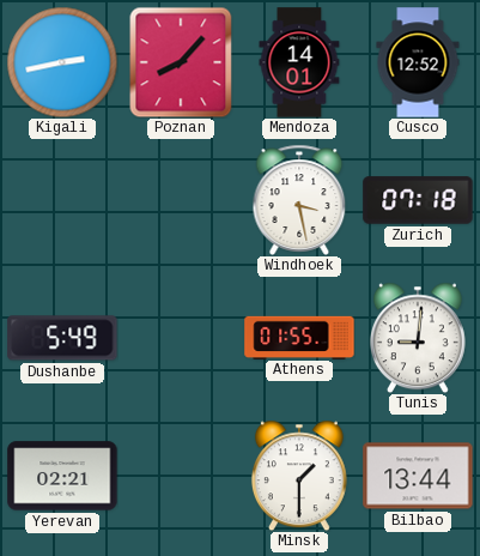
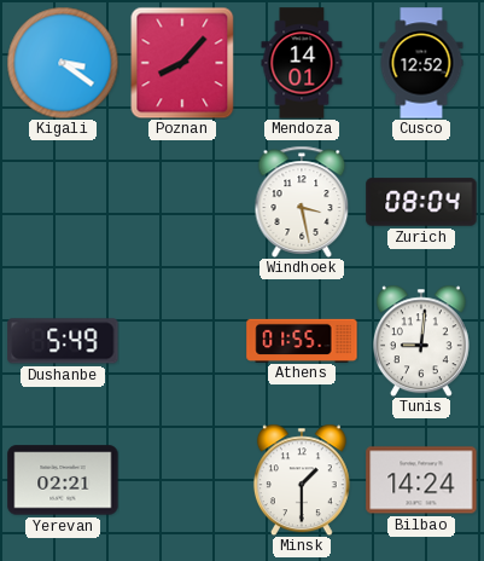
Kigali: 2:43 -> 3:21
Zurich: 07:18 -> 08:04
Bilbao: 13:44 -> 14:24
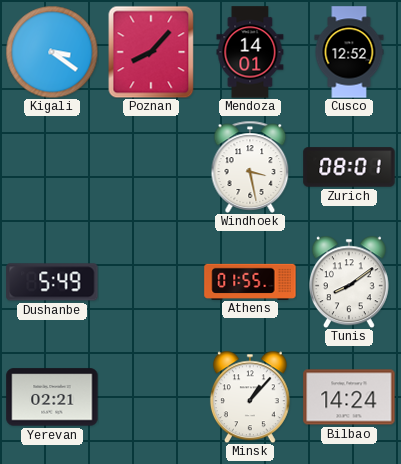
Zurich: 08:04 -> 08:01
Tunis: 9:01 -> 8:09
Minsk: 1:30 -> 1:07
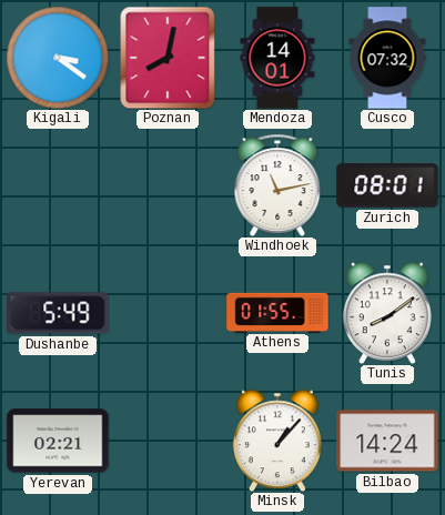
Poznan: 8:07 -> 8:02
Cusco: 12:52 -> 07:32
Windhoek: 3:28 -> 11:13
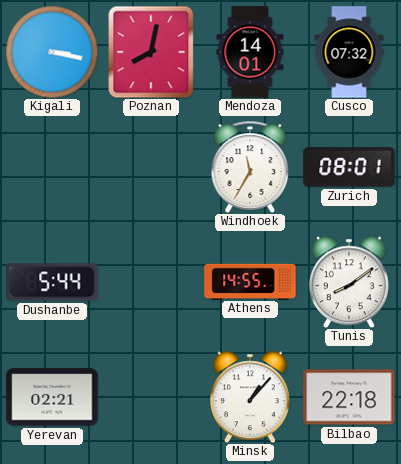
Kigali: 3:21 -> 3:17
Windhoek: 11:13 -> 11:35
Dushanbe: 5:49 -> 5:44
Athens: 01:55 -> 14:55
Bilbao: 14:24 -> 22:18
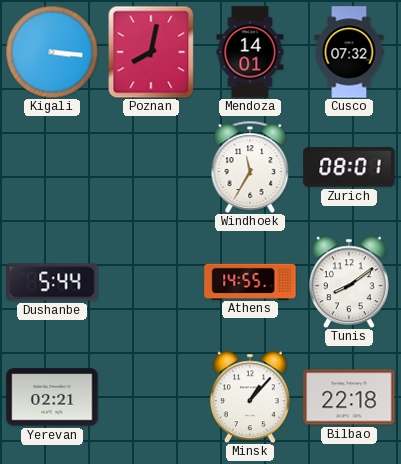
Kigali: 3:17 -> 3:16
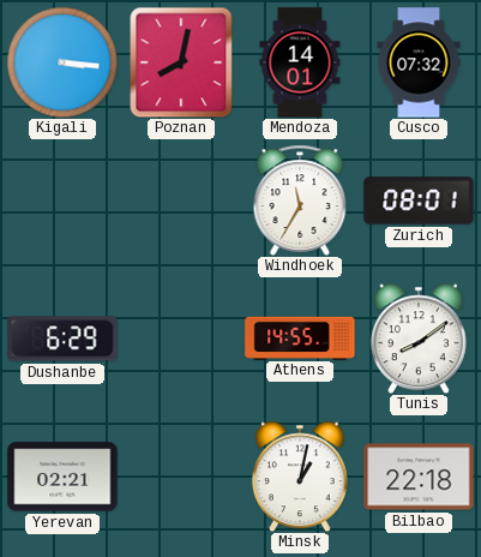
Dushanbe: 5:44 -> 6:29
Minsk: 1:07 -> 1:02
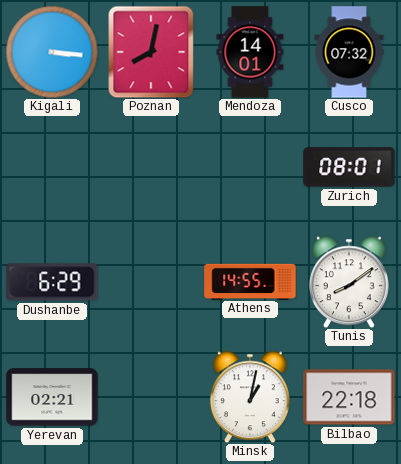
Windhoek: 11:35 -> none
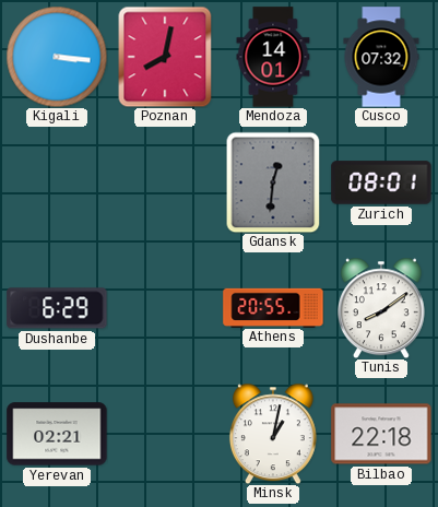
Gdansk: none -> 12:31
Athens: 14:55 -> 20:55
